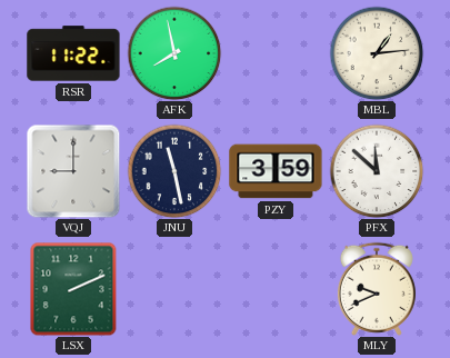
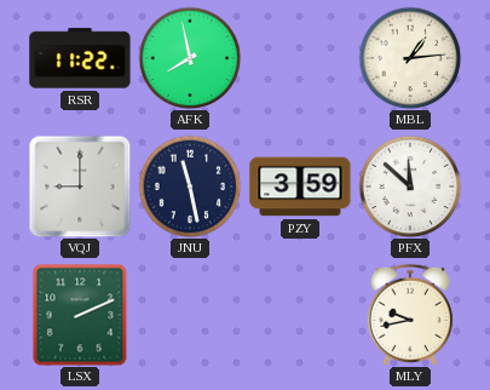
MLY: 9:41 -> 9:43
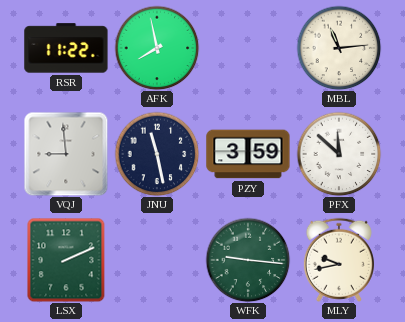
MBL: 1:14 -> 11:14
VQJ: 9:00 -> 8:59
WFK: none -> 9:16
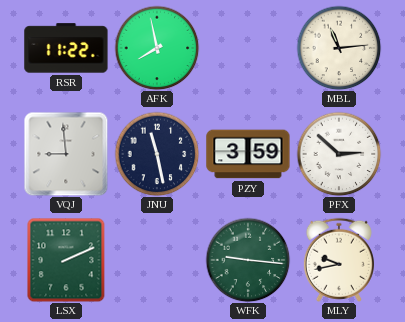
PFX: 11:52 -> 2:52
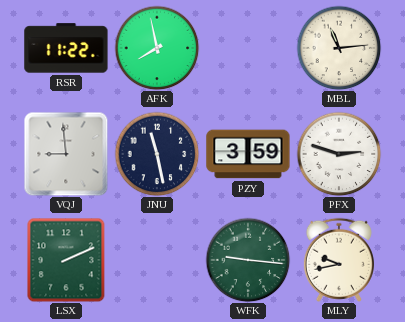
PFX: 2:52 -> 2:48
